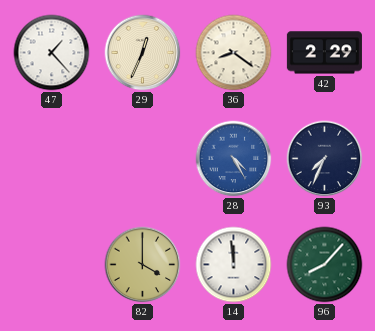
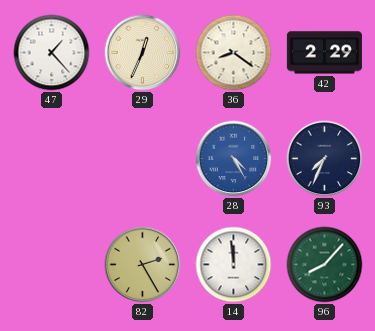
82: 4:00 -> 2:25
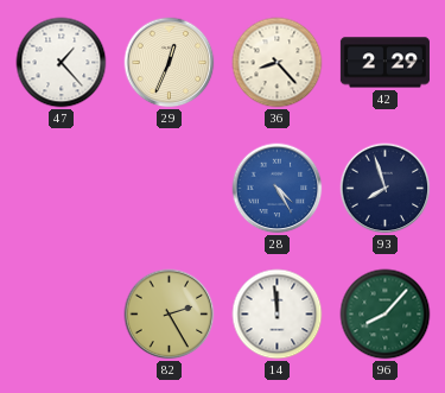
36: 8:21 -> 8:23
93: 7:34 -> 7:57
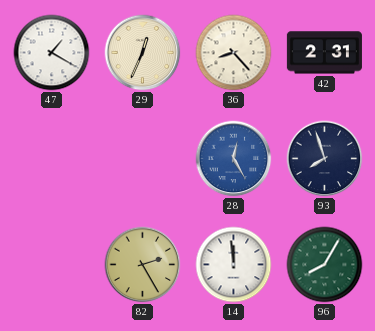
47: 1:23 -> 1:20
42: 2:29 -> 2:31
28: 4:25 -> 12:25
96: 8:07 -> 8:05
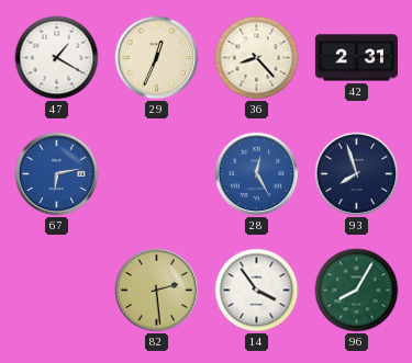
67: none -> 6:13
82: 2:25 -> 2:29
14: 11:59 -> 3:54
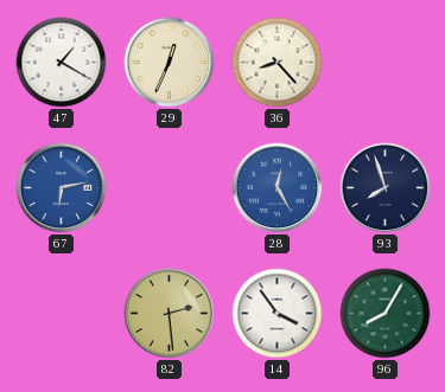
42: 2:31 -> none
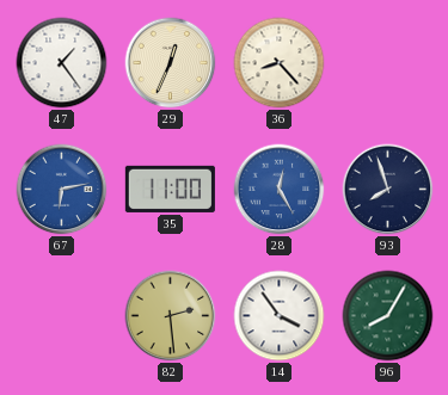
47: 1:20 -> 1:24
35: none -> 11:00
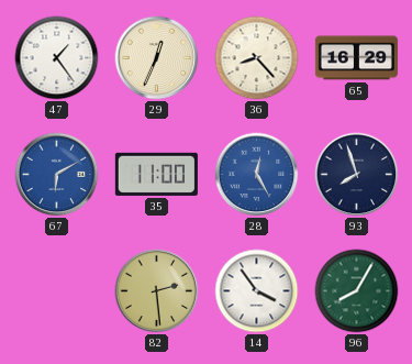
65: none -> 16:29
67: 6:13 -> 6:10
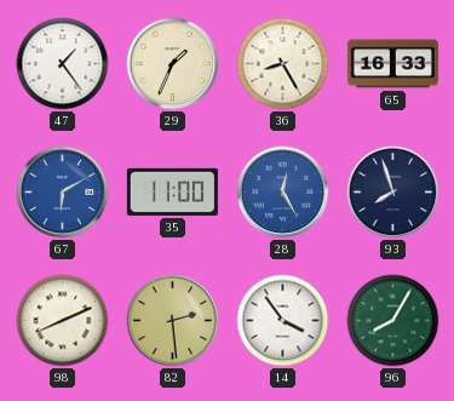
29: 12:34 -> 1:34
36: 8:23 -> 8:25
65: 16:29 -> 16:33
98: none -> 8:11
